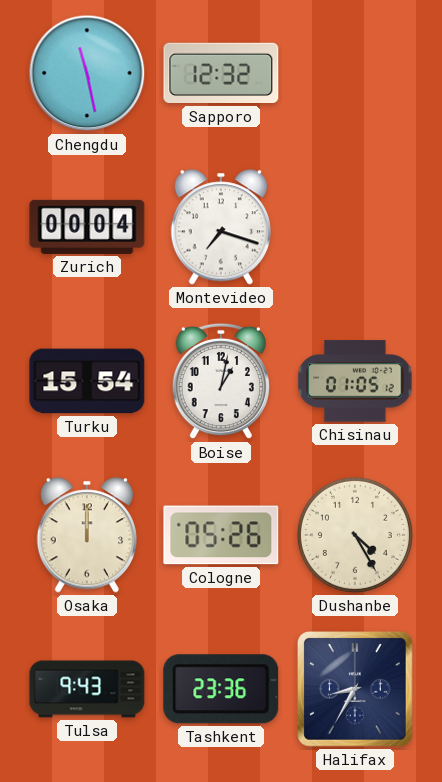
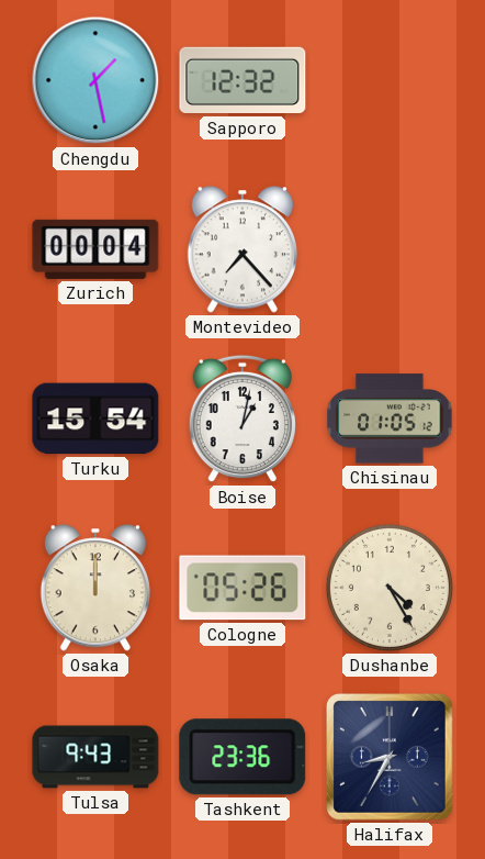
Chengdu: 11:28 -> 1:28
Montevideo: 7:18 -> 7:23
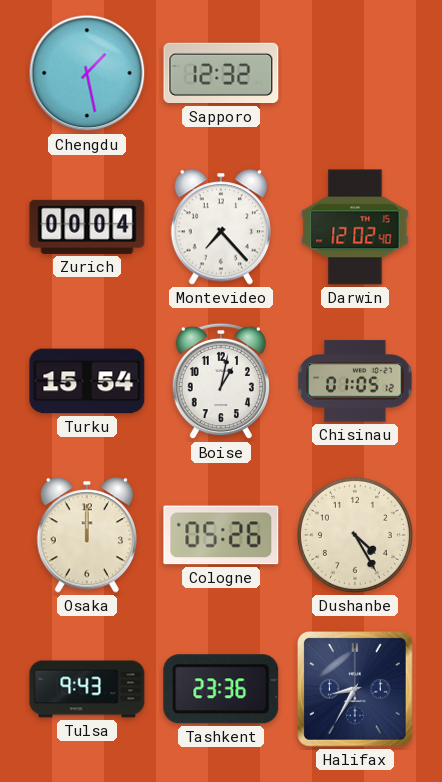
Darwin: none -> 12:02
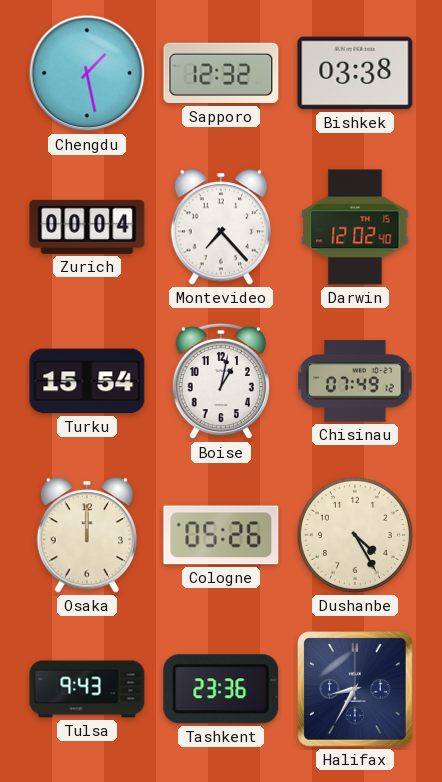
Bishkek: none -> 03:38
Chisinau: 01:05 -> 07:49
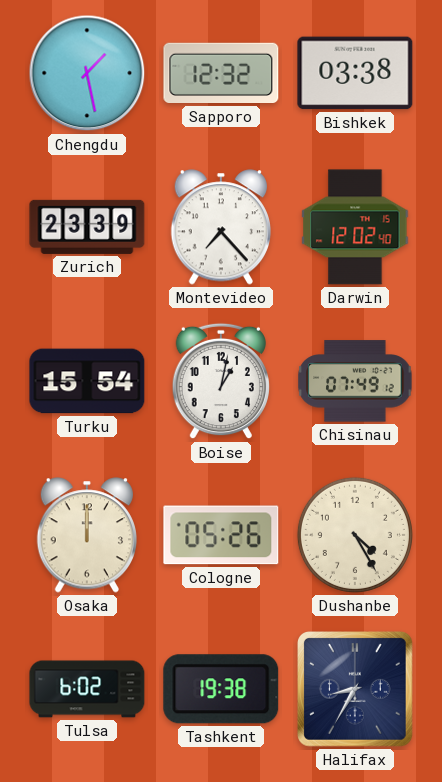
Zurich: 00:04 -> 23:39
Tulsa: 9:43 -> 6:02
Tashkent: 23:36 -> 19:38
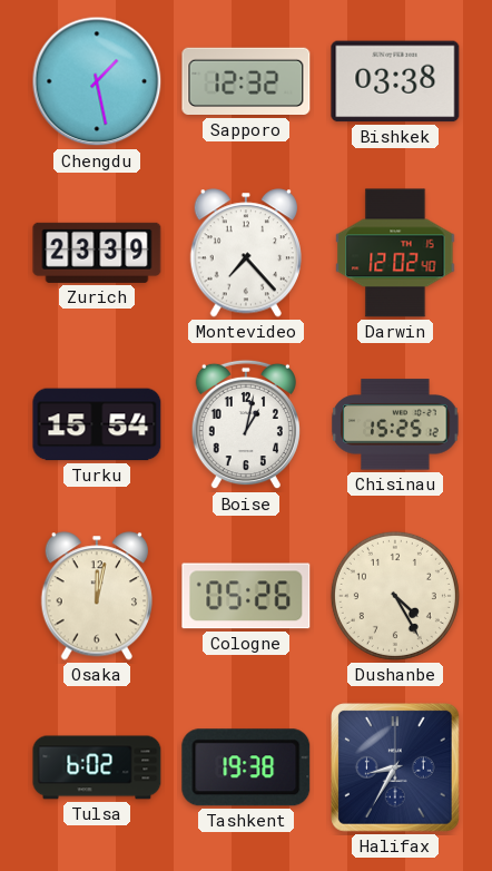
Chisinau: 07:49 -> 15:25
Osaka: 12:00 -> 12:02
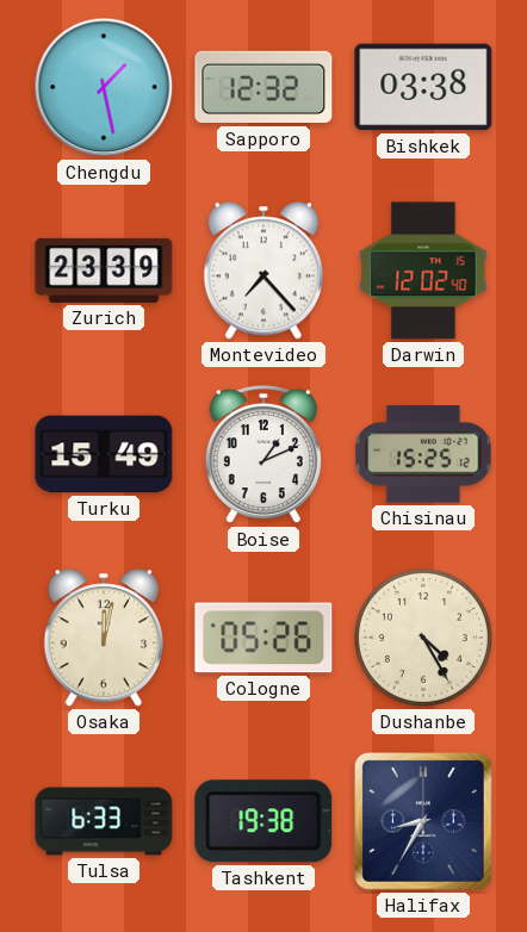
Turku: 15:54 -> 15:49
Boise: 1:02 -> 1:11
Tulsa: 6:02 -> 6:33
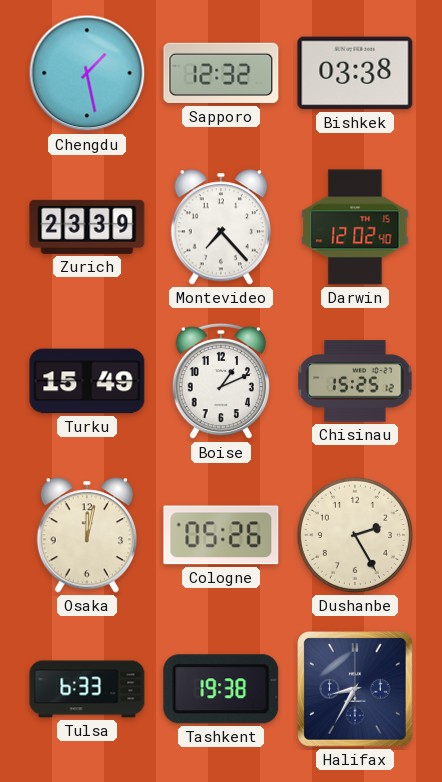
Dushanbe: 4:25 -> 2:25
